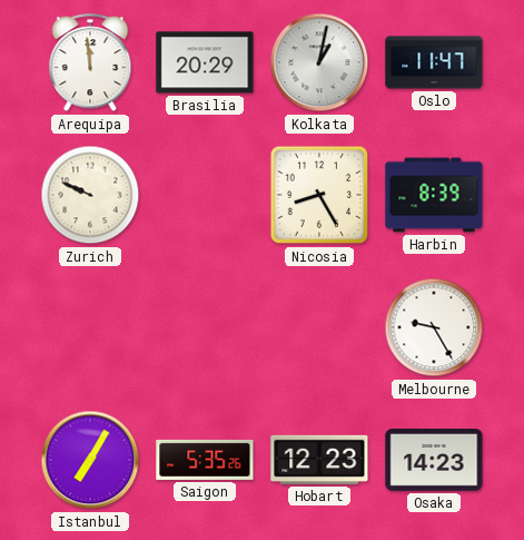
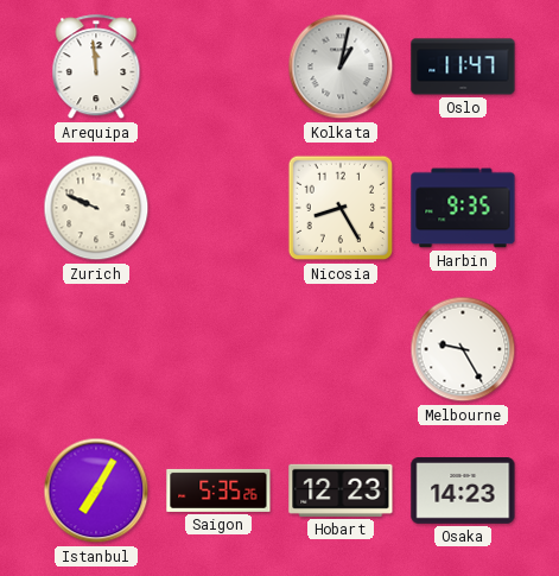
Brasilia: 20:29 -> none
Harbin: 8:39 -> 9:35
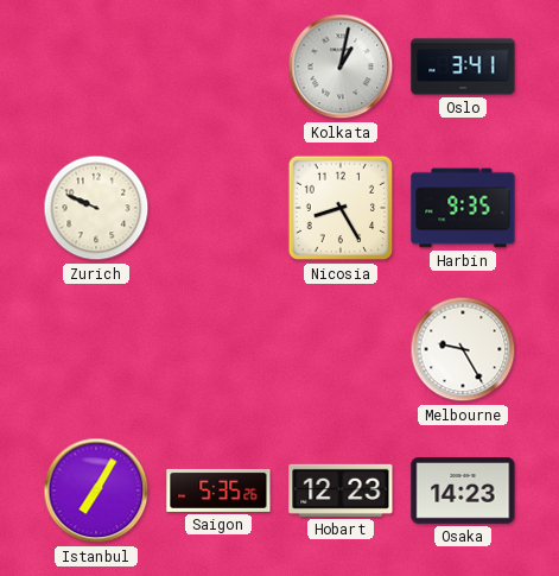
Arequipa: 11:59 -> none
Oslo: 11:47 -> 3:41
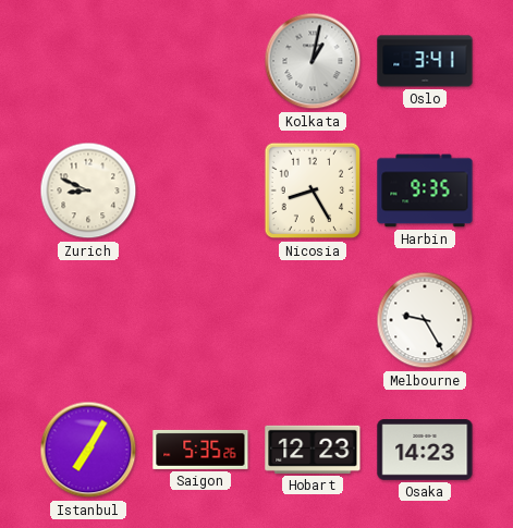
Zurich: 9:49 -> 8:49
